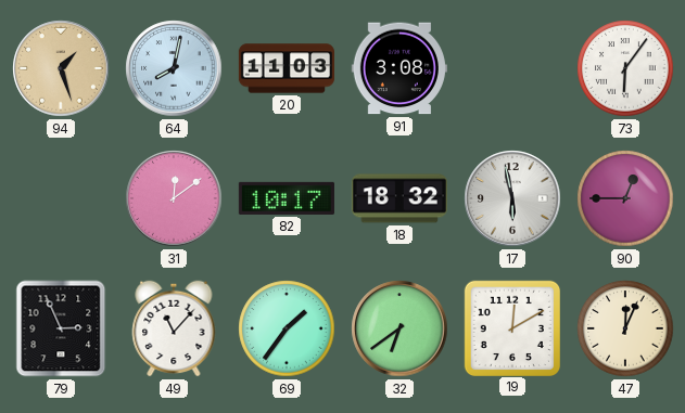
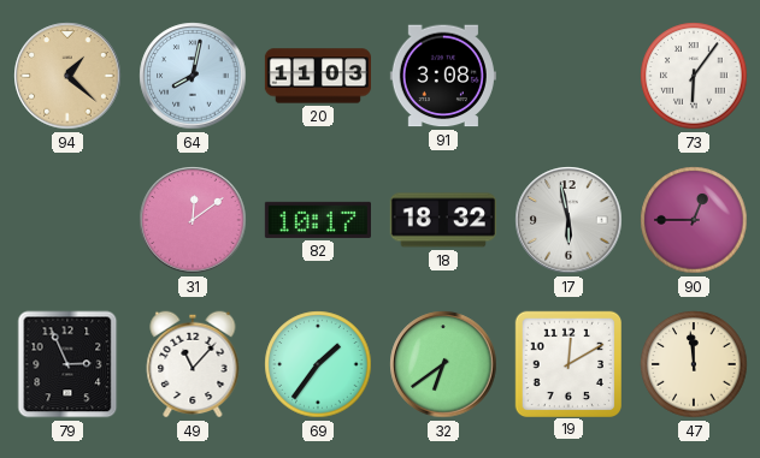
94: 1:27 -> 1:22
47: 12:04 -> 11:59
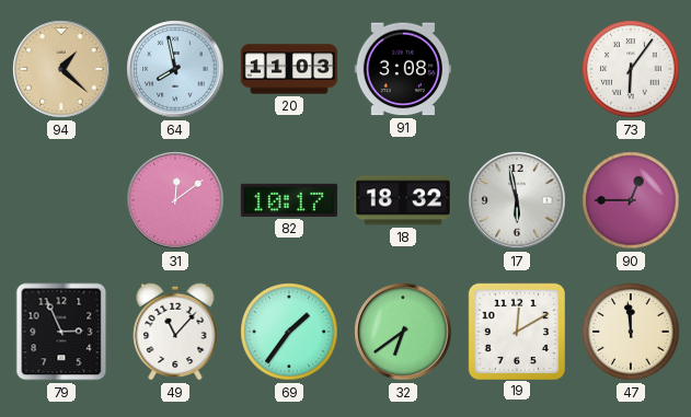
64: 8:02 -> 7:58
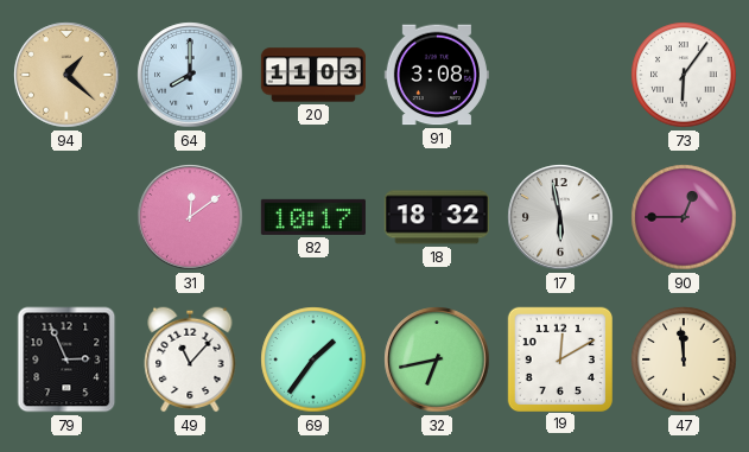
64: 7:58 -> 8:00
32: 6:39 -> 6:43
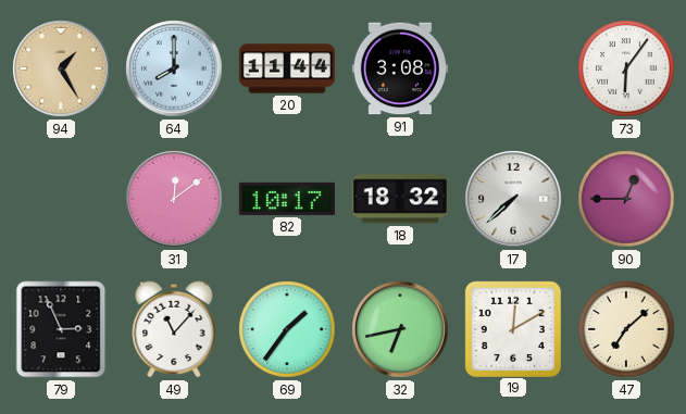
94: 1:22 -> 1:25
20: 11:03 -> 11:44
17: 5:58 -> 7:38
47: 11:59 -> 7:08
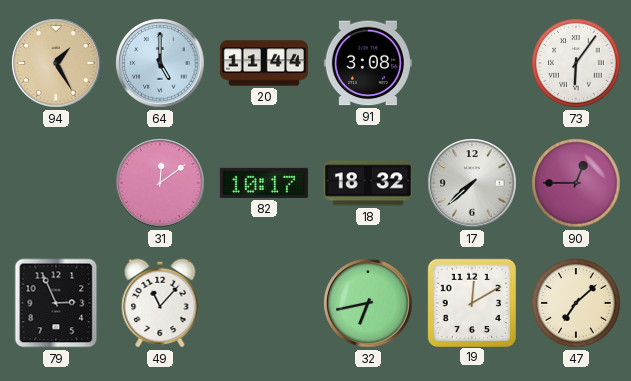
64: 8:00 -> 5:00
69: 1:36 -> none
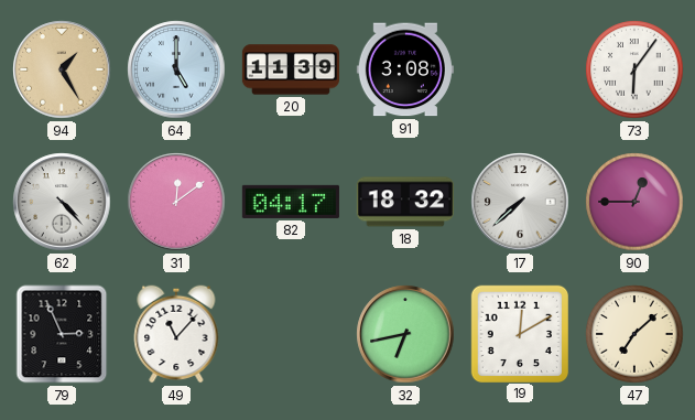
20: 11:44 -> 11:39
62: none -> 4:23
82: 10:17 -> 04:17
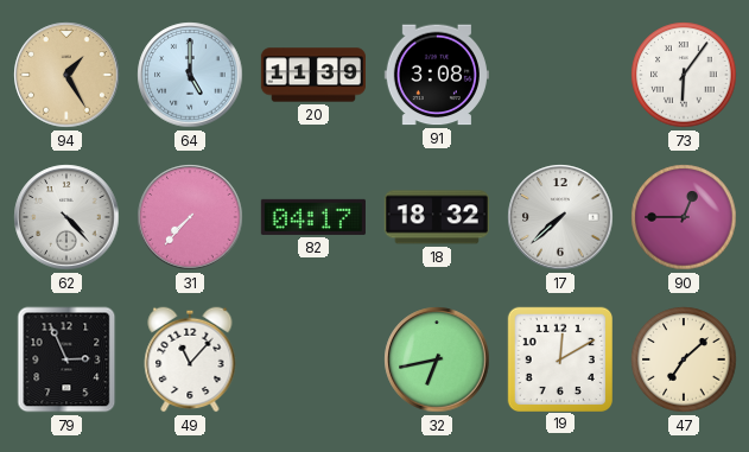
31: 12:09 -> 7:37
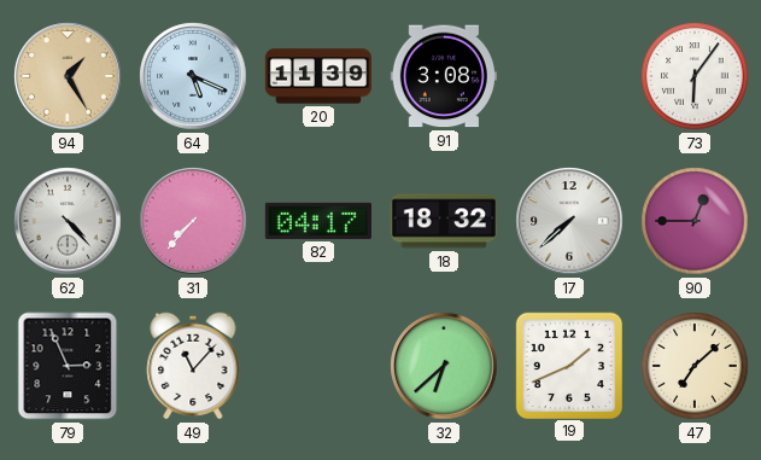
64: 5:00 -> 5:19
32: 6:43 -> 6:38
19: 12:10 -> 1:41
